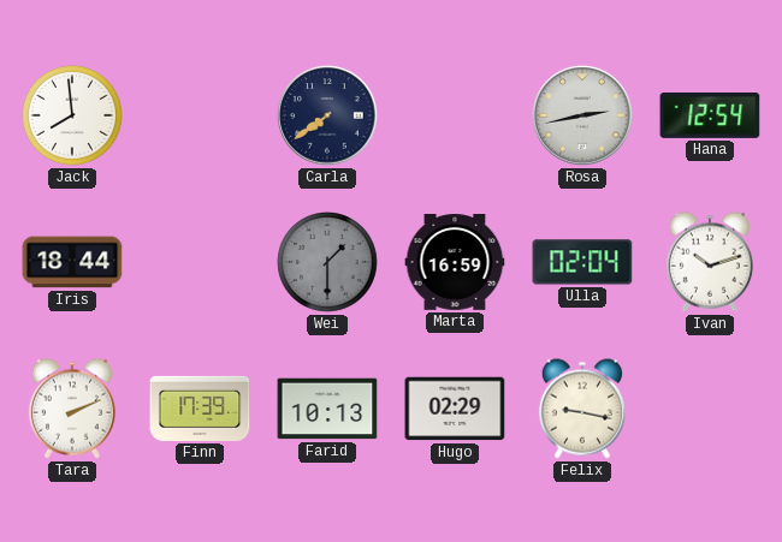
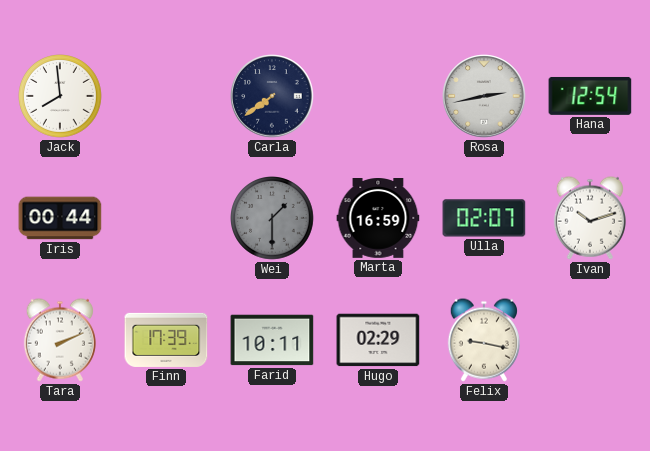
Iris: 18:44 -> 00:44
Ulla: 02:04 -> 02:07
Farid: 10:13 -> 10:11
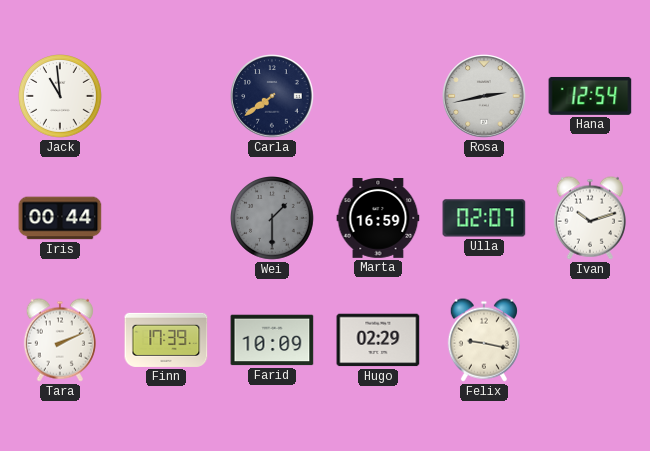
Jack: 7:59 -> 10:59
Farid: 10:11 -> 10:09
